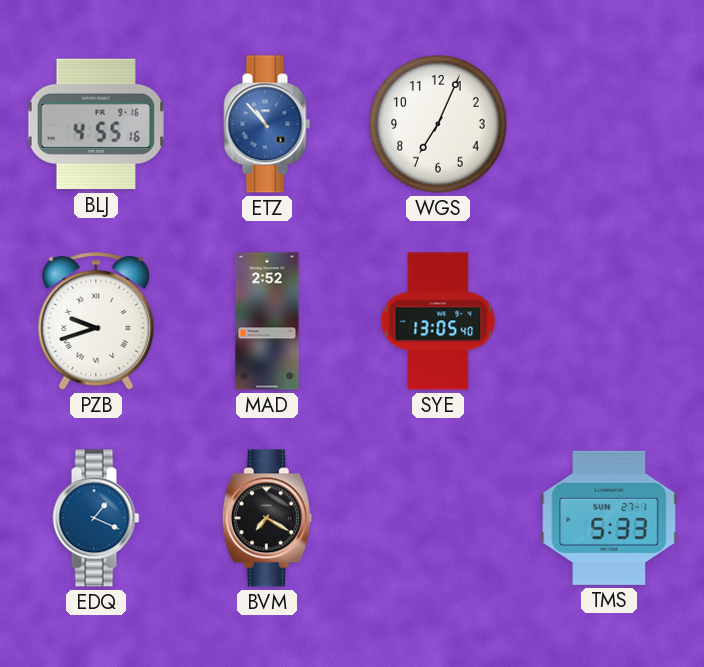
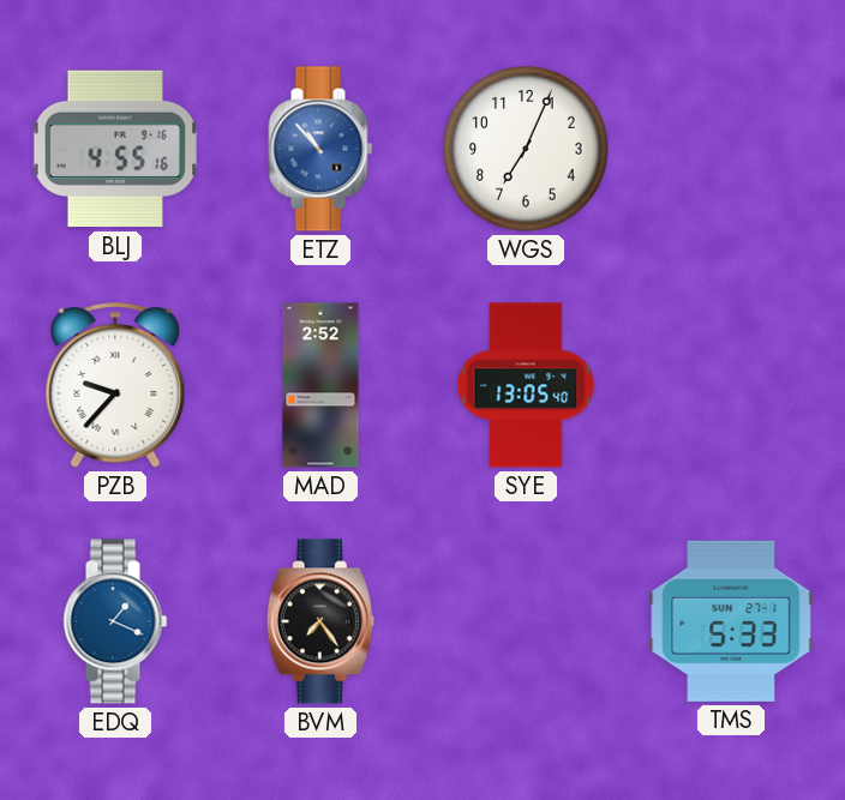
PZB: 9:42 -> 9:37
BVM: 7:20 -> 7:24
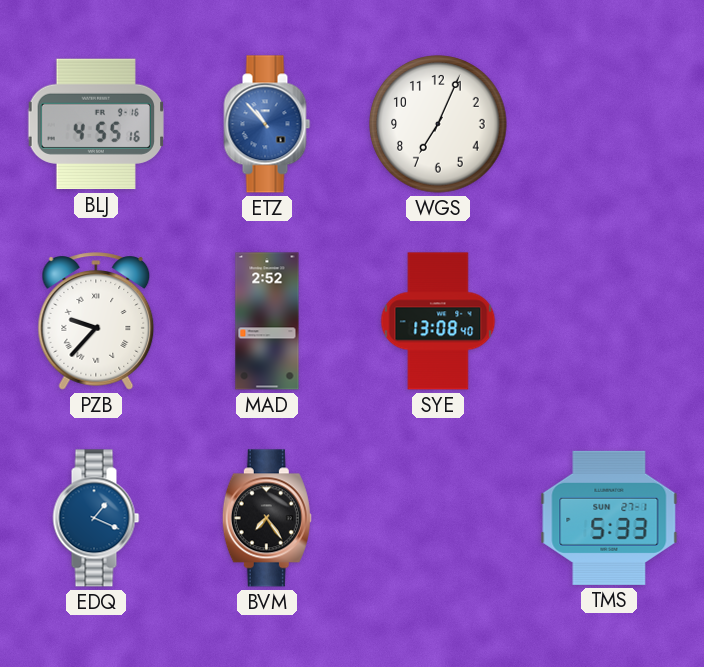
SYE: 13:05 -> 13:08
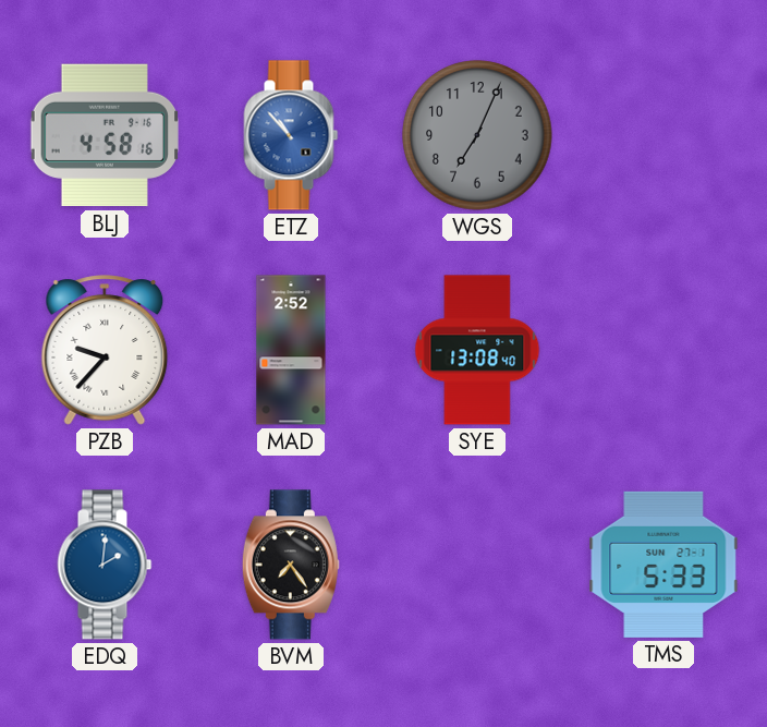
BLJ: 4:55 -> 4:58
WGS dial: white -> grey
EDQ: 1:19 -> 2:01
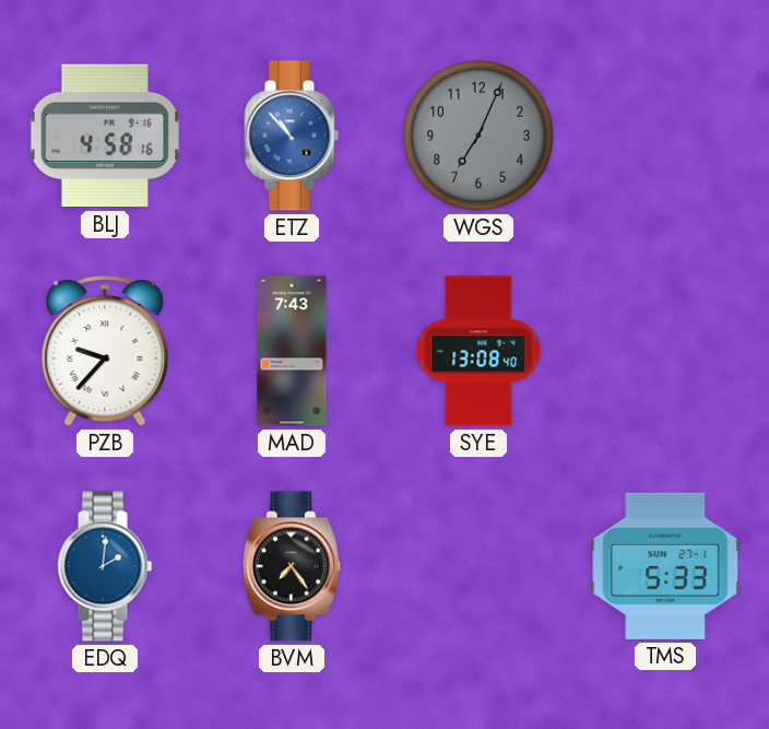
MAD: 2:52 -> 7:43
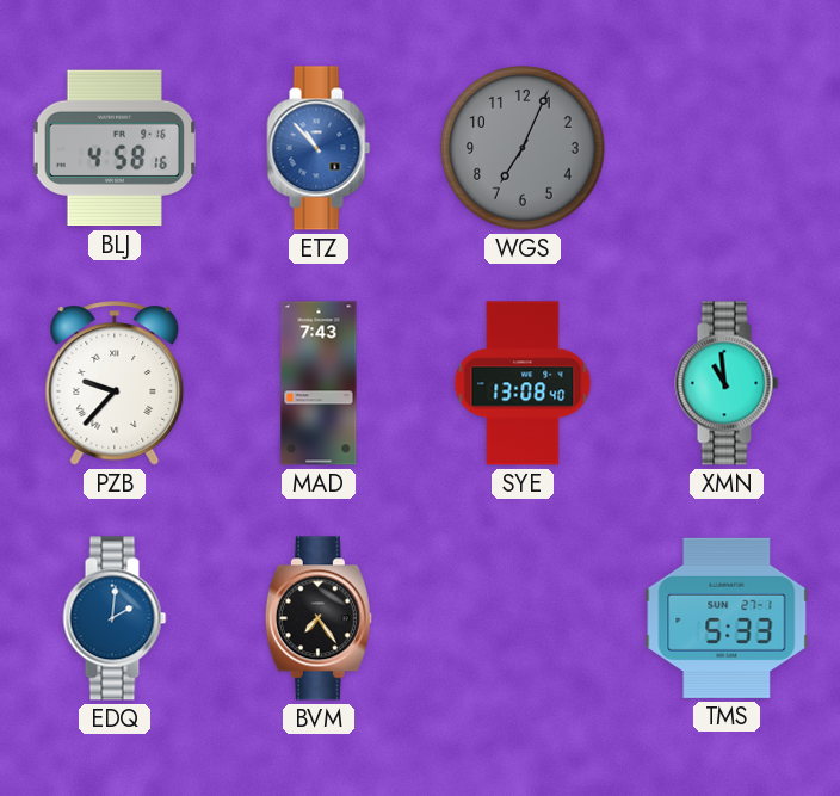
XMN: none -> 10:59
